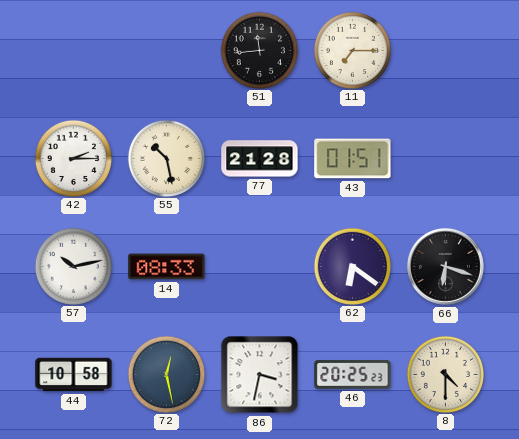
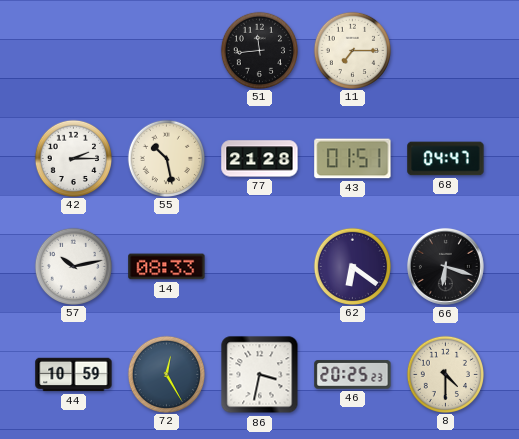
68: none -> 04:47
44: 10:58 -> 10:59
72: 12:28 -> 12:25
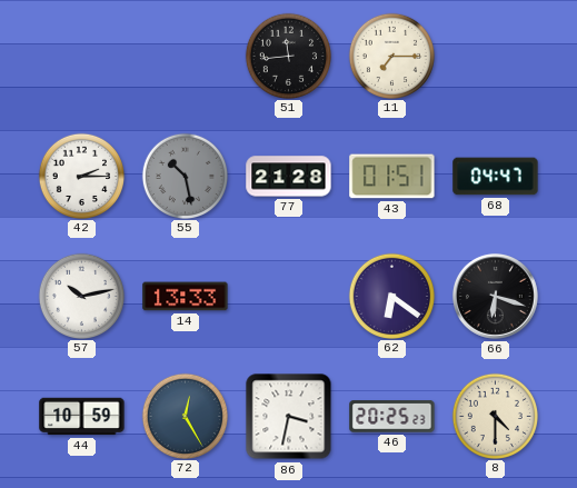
55 dial: cream -> grey
14: 08:33 -> 13:33
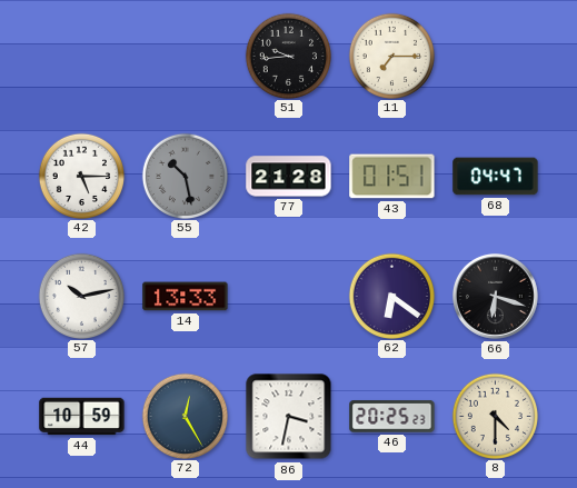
51: 11:44 -> 9:44
42: 2:15 -> 5:15
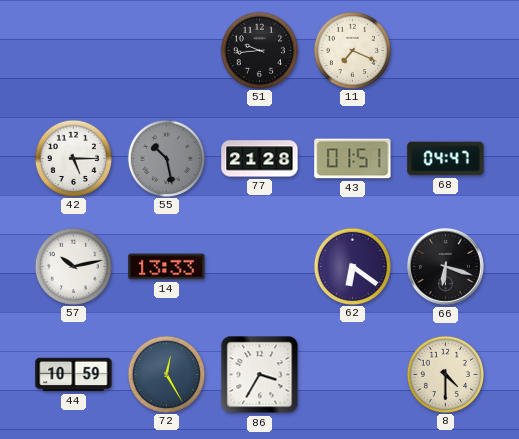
11: 7:15 -> 7:19
86: 3:32 -> 3:35
46: 20:25 -> none
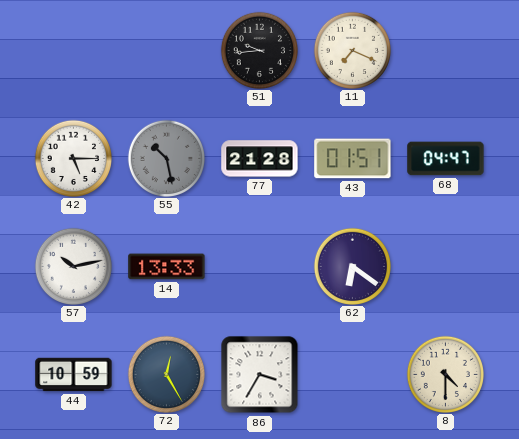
66: 6:18 -> none
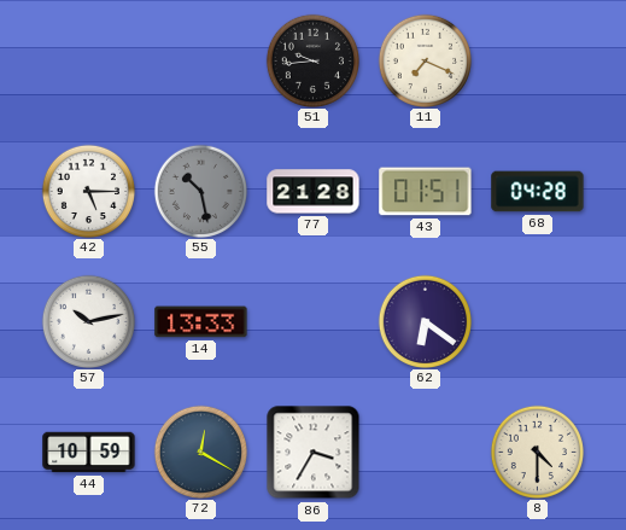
68: 04:47 -> 04:28
72: 12:25 -> 12:20
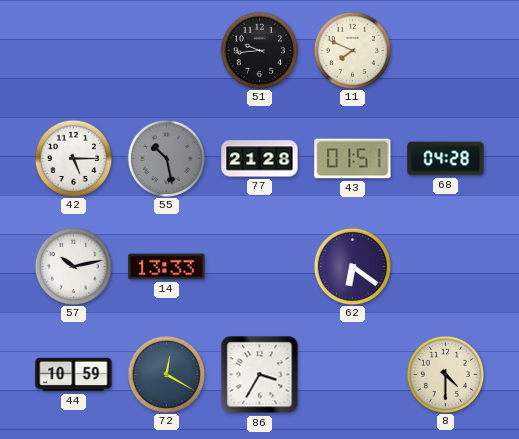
11: 7:19 -> 7:49
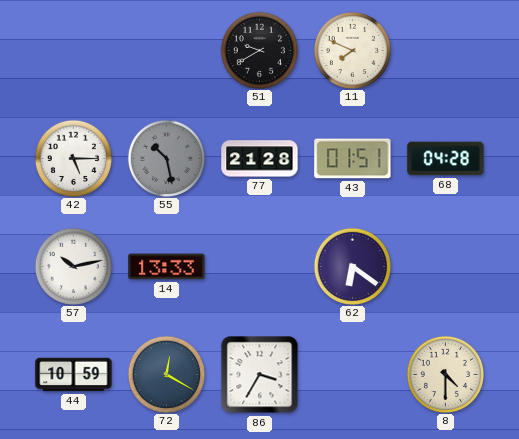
51: 9:44 -> 9:40
